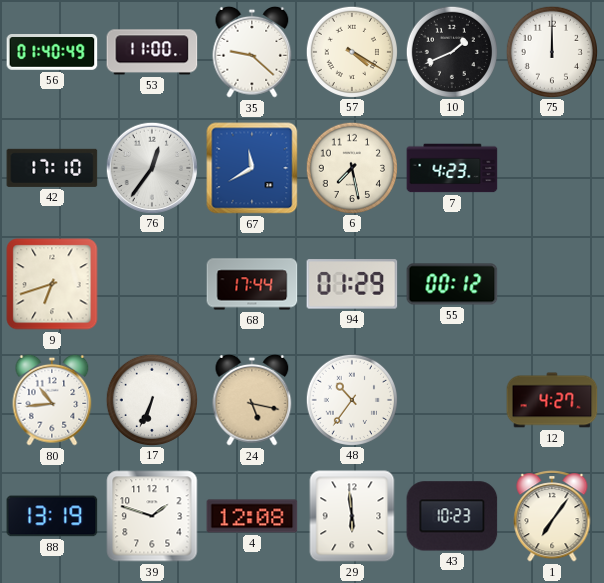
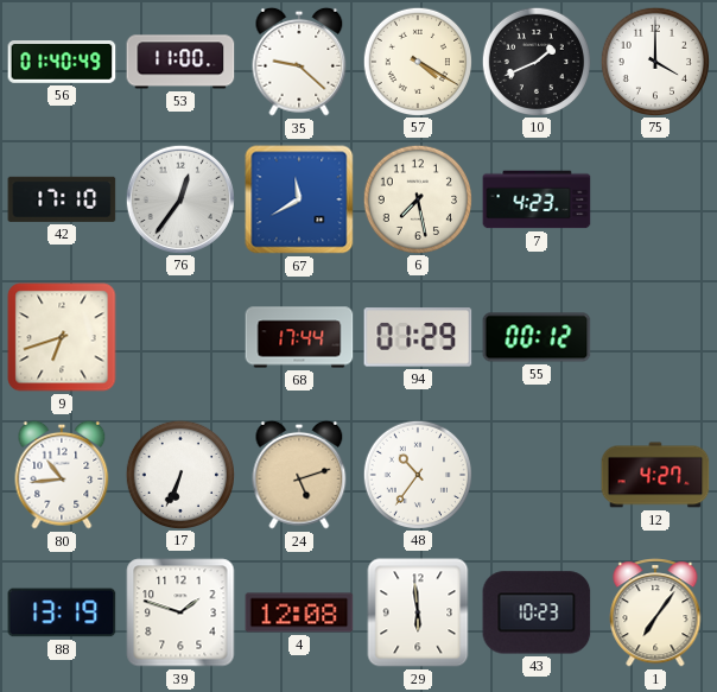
75: 12:00 -> 4:00
24: 5:17 -> 5:12
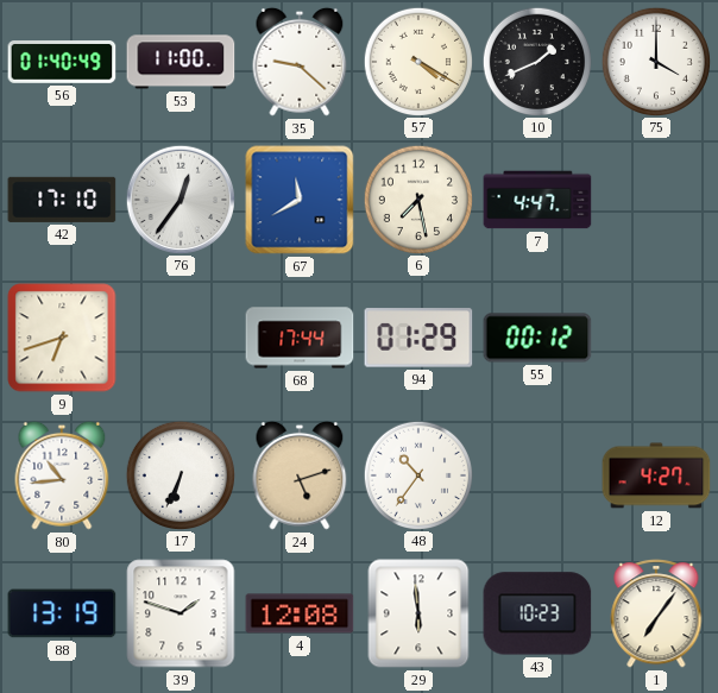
7: 4:23 -> 4:47
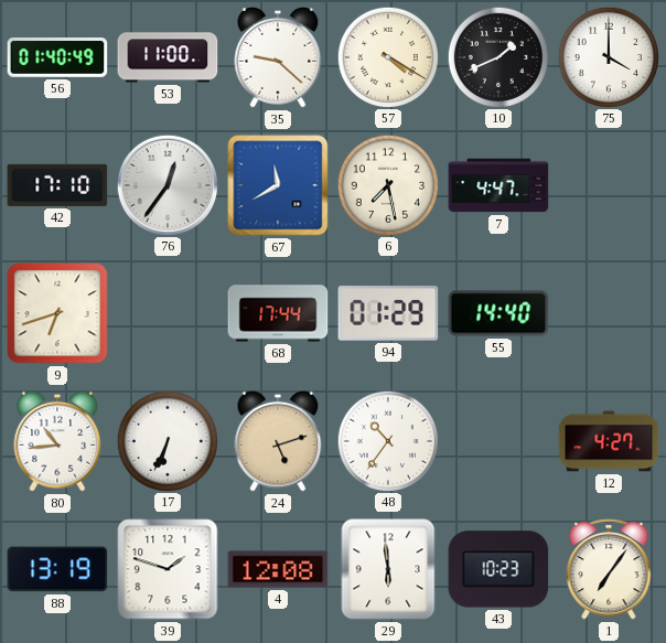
55: 00:12 -> 14:40
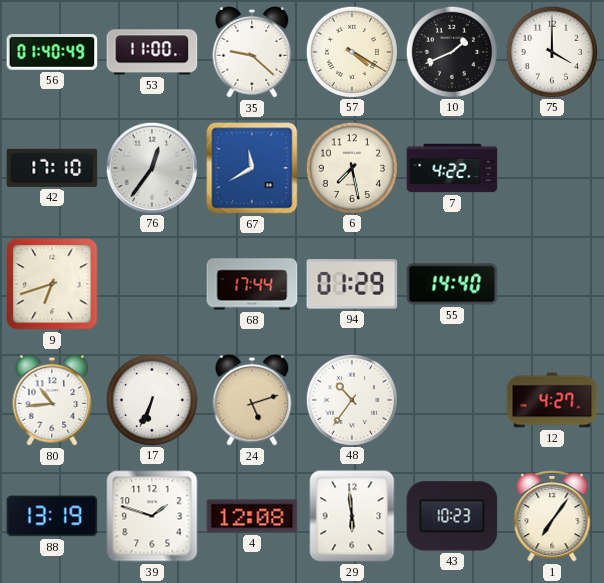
7: 4:47 -> 4:22
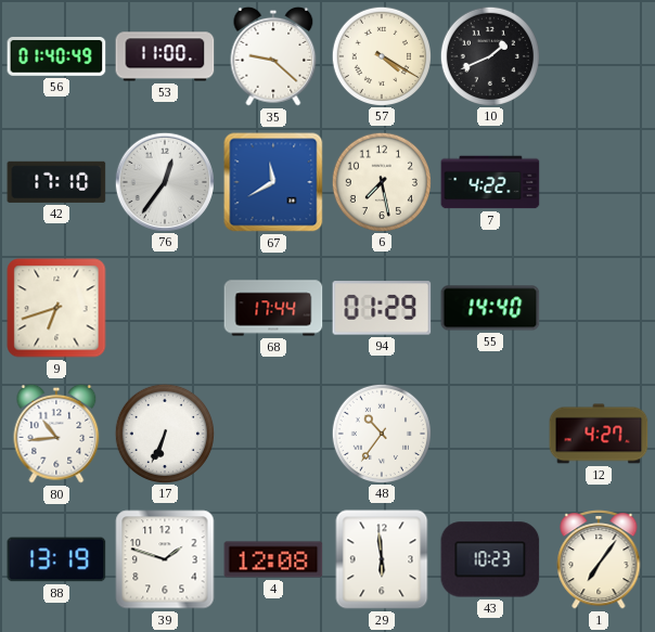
75: 4:00 -> none
24: 5:12 -> none
